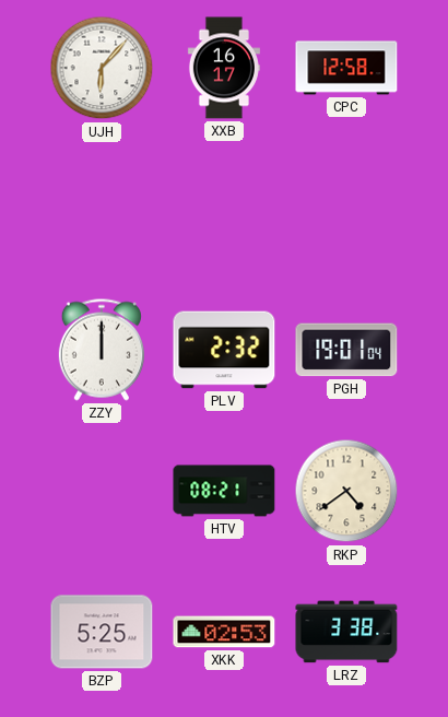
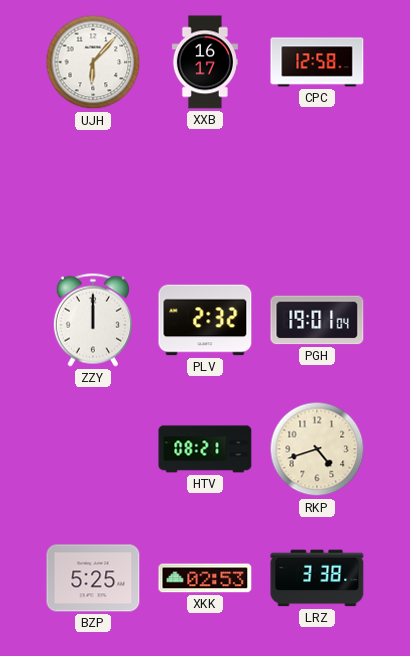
RKP: 4:39 -> 4:42
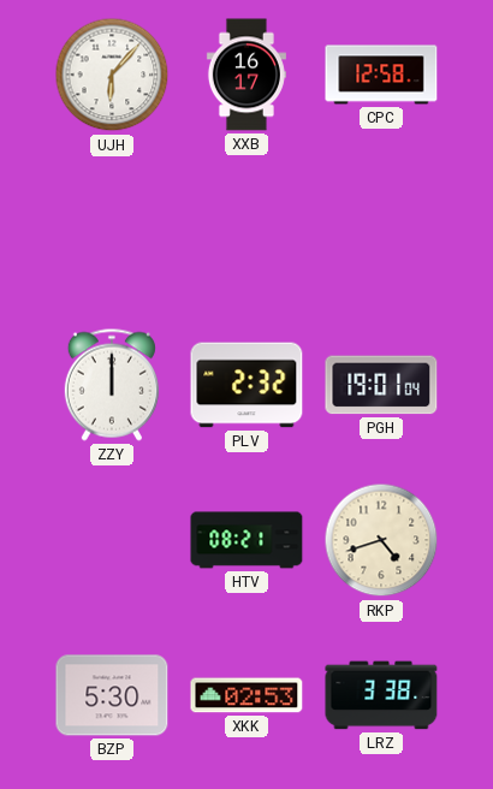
BZP: 5:25 -> 5:30
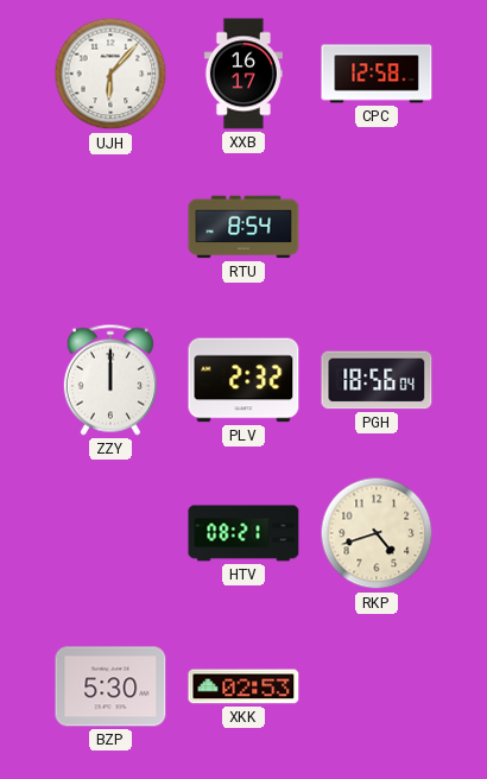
RTU: none -> 8:54
PGH: 19:01 -> 18:56
LRZ: 3:38 -> none
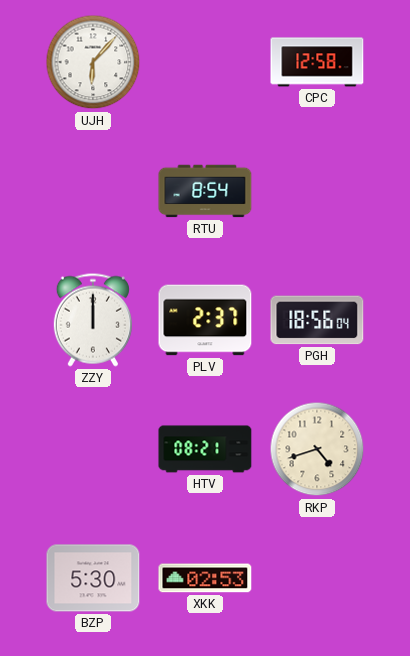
XXB: 16:17 -> none
PLV: 2:32 -> 2:37
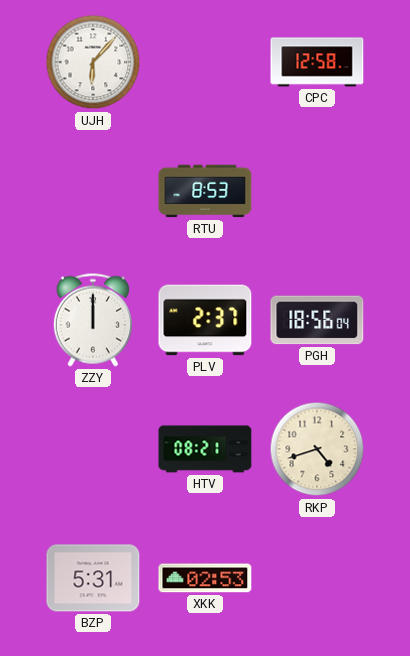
RTU: 8:54 -> 8:53
BZP: 5:30 -> 5:31
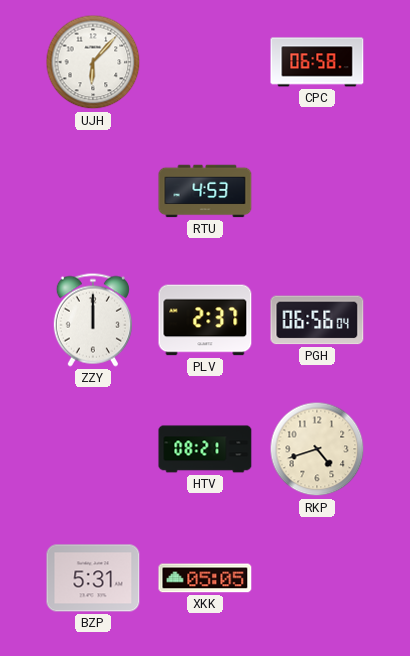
CPC: 12:58 -> 06:58
RTU: 8:53 -> 4:53
PGH: 18:56 -> 06:56
XKK: 02:53 -> 05:05
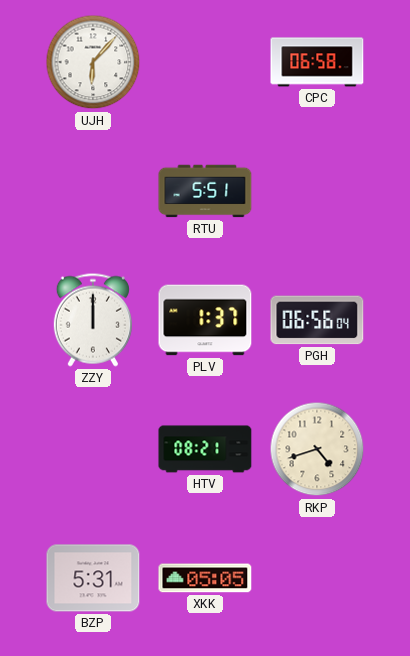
RTU: 4:53 -> 5:51
PLV: 2:37 -> 1:37
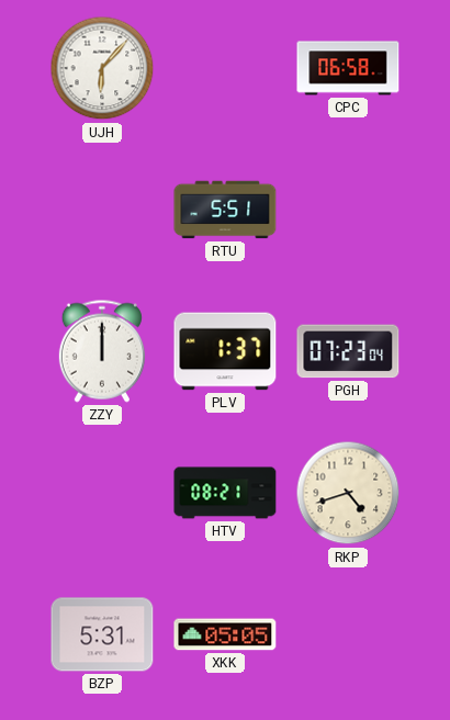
PGH: 06:56 -> 07:23
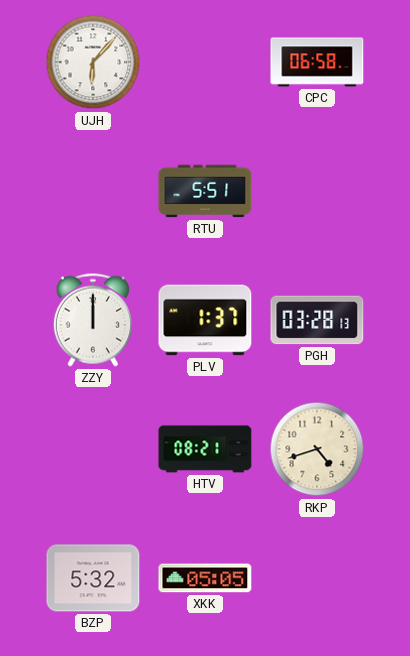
PGH: 07:23 -> 03:28
BZP: 5:31 -> 5:32
